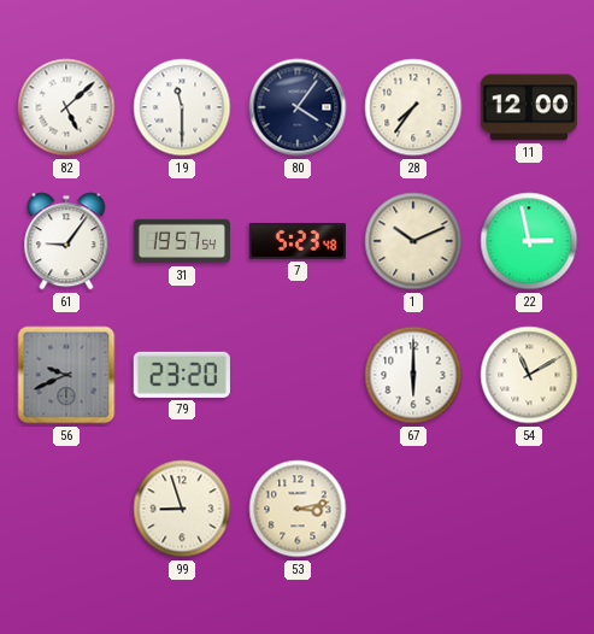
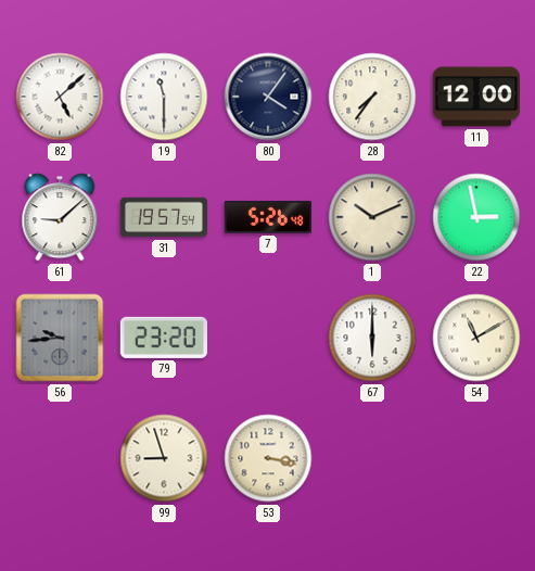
61: 9:06 -> 9:08
7: 5:23 -> 5:26
56: 9:41 -> 9:44
53: 3:13 -> 3:17
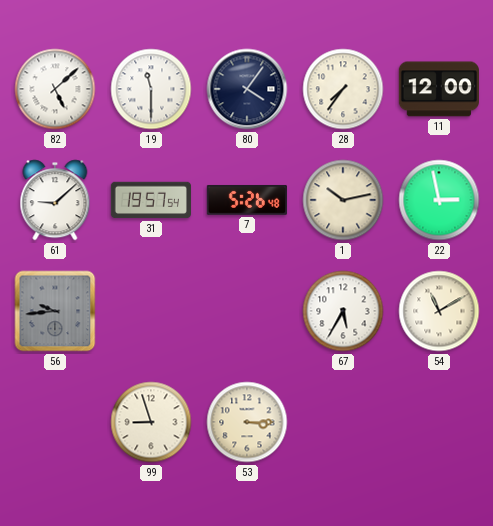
1: 10:11 -> 10:13
79: 23:20 -> none
67: 6:00 -> 5:35
53: 3:17 -> 3:15
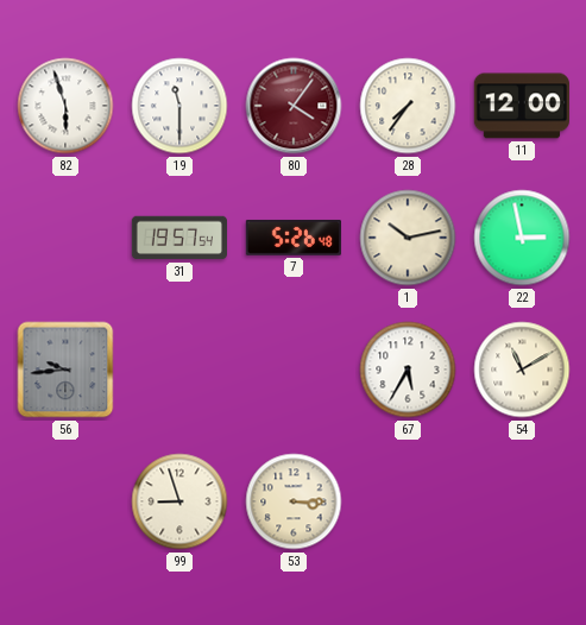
82: 5:08 -> 5:57
80 dial: navy -> burgundy
61: 9:08 -> none
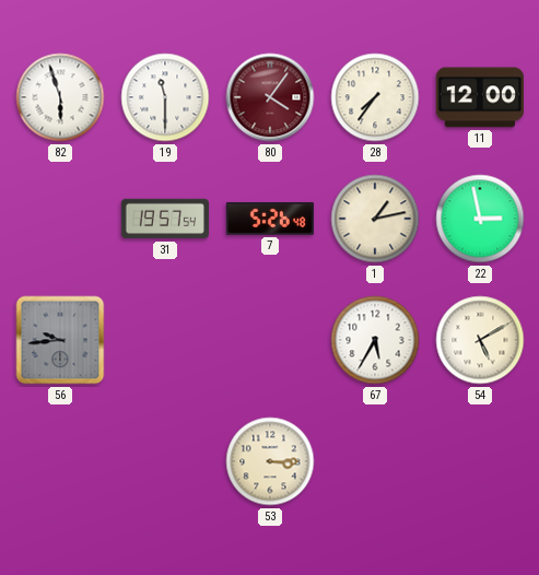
1: 10:13 -> 1:13
54: 11:10 -> 5:10
99: 8:57 -> none
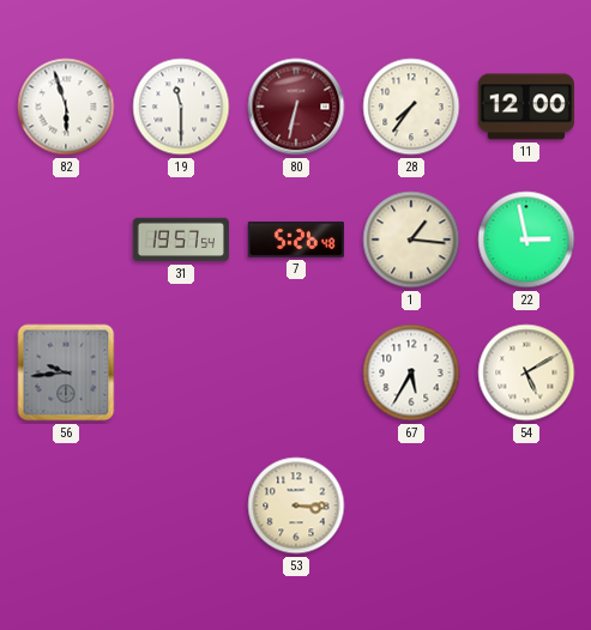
80: 4:06 -> 6:32
1: 1:13 -> 1:16
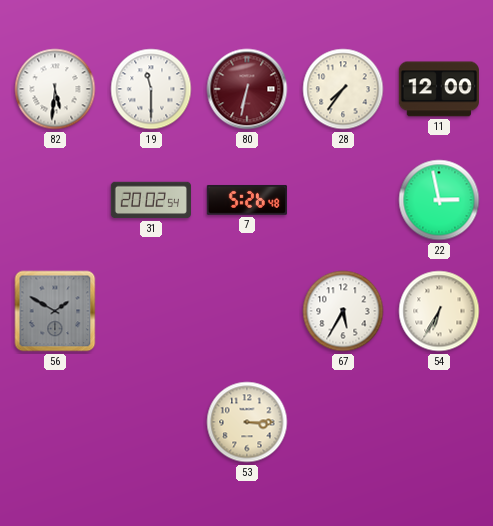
82: 5:57 -> 5:31
31: 19:57 -> 20:02
1: 1:16 -> none
56: 9:44 -> 1:50
54: 5:10 -> 6:35
